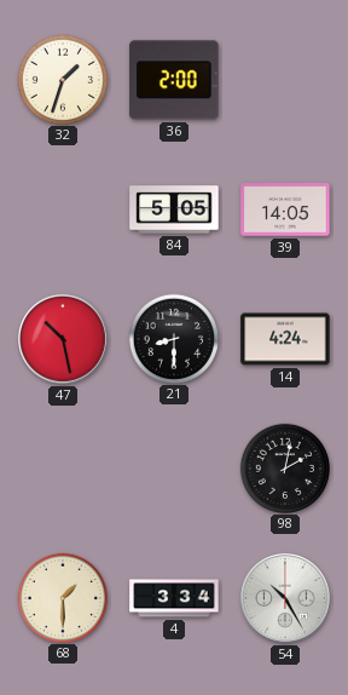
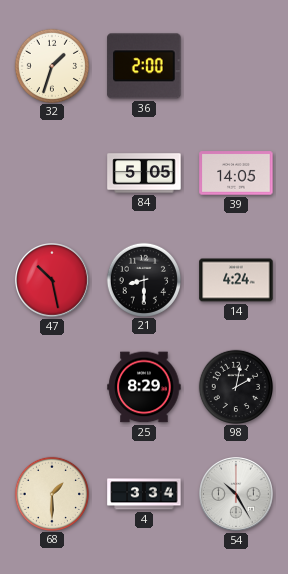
25: none -> 8:29
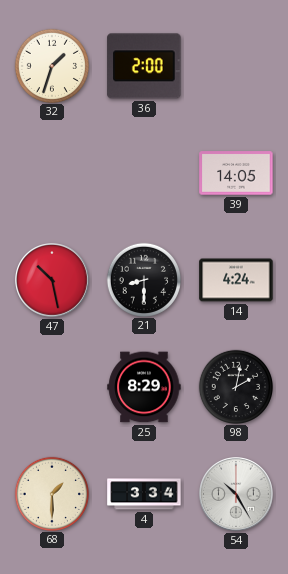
84: 5:05 -> none
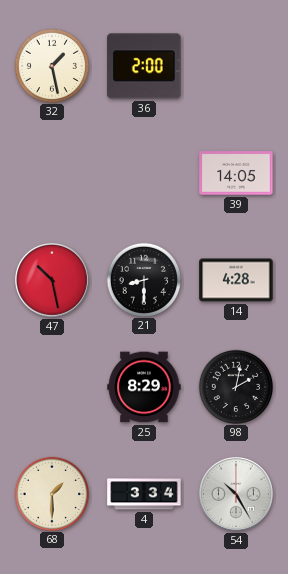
32: 1:33 -> 1:28
14: 4:24 -> 4:28
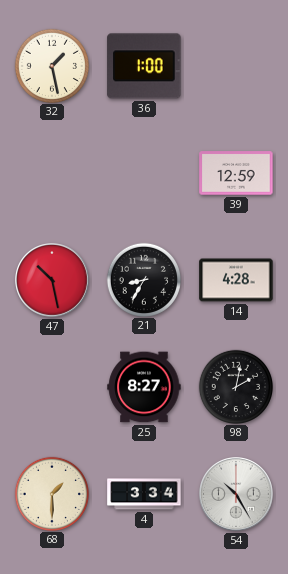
36: 2:00 -> 1:00
39: 14:05 -> 12:59
21: 8:30 -> 8:35
25: 8:29 -> 8:27
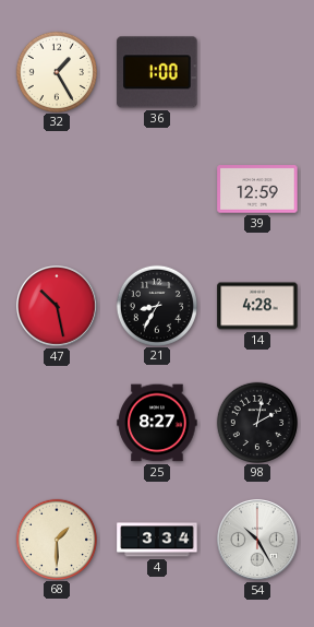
32: 1:28 -> 1:25
